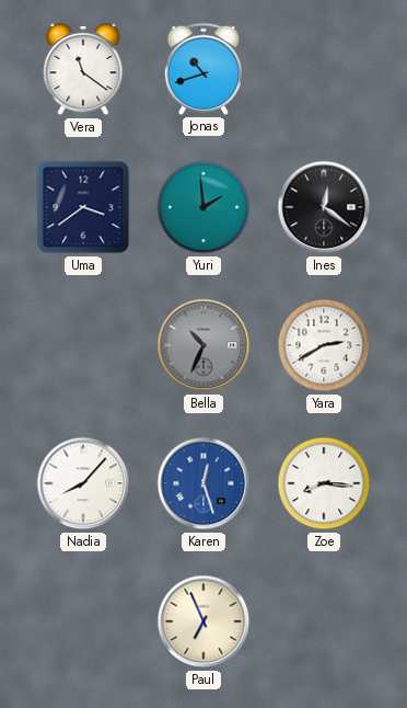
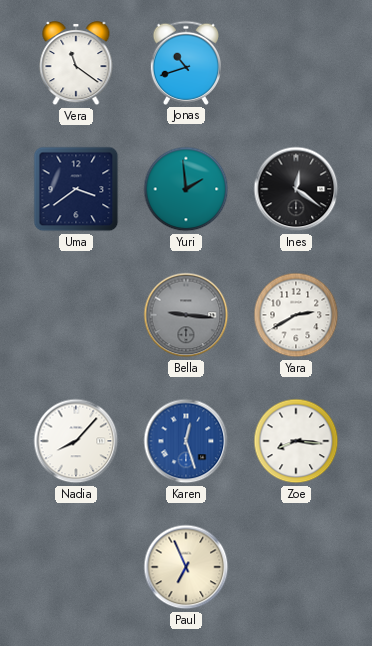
Bella: 10:34 -> 9:16
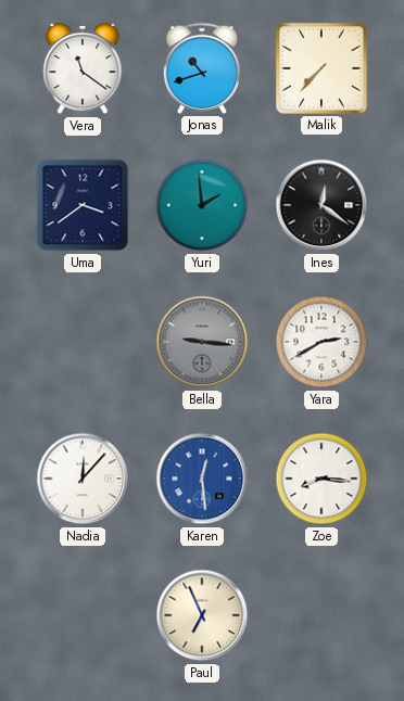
Malik: none -> 7:37
Nadia: 8:07 -> 12:07
Karen: 12:27 -> 12:29
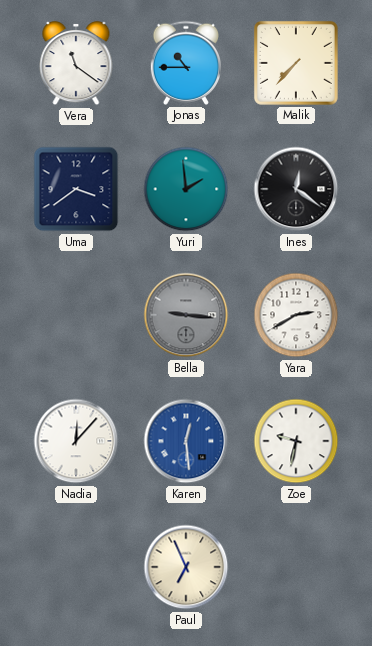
Jonas: 10:42 -> 10:45
Zoe: 8:16 -> 9:32
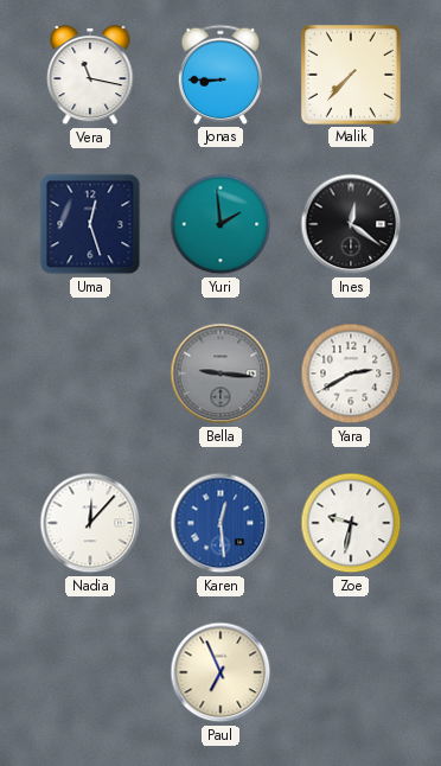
Vera: 11:21 -> 11:17
Jonas: 10:45 -> 8:45
Uma: 3:39 -> 12:27
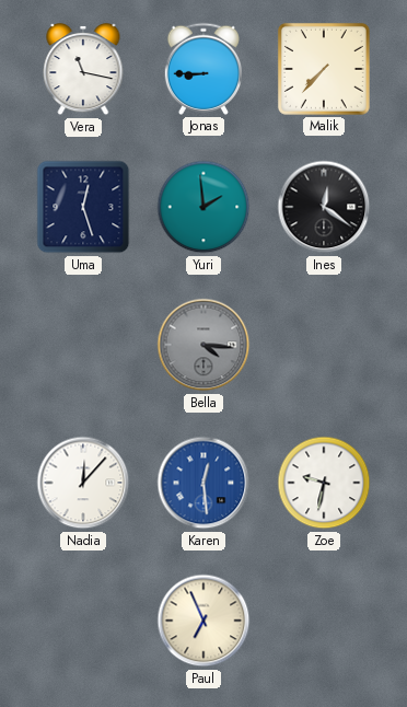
Bella: 9:16 -> 4:16
Yara: 2:40 -> none
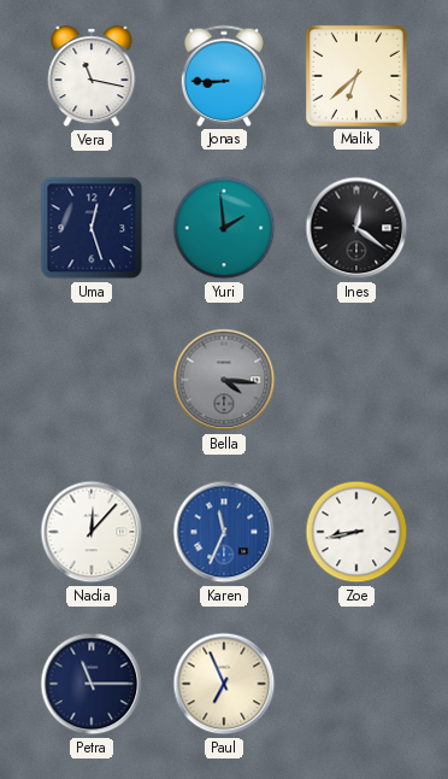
Malik: 7:37 -> 6:38
Karen: 12:29 -> 11:34
Zoe: 9:32 -> 8:43
Petra: none -> 11:15
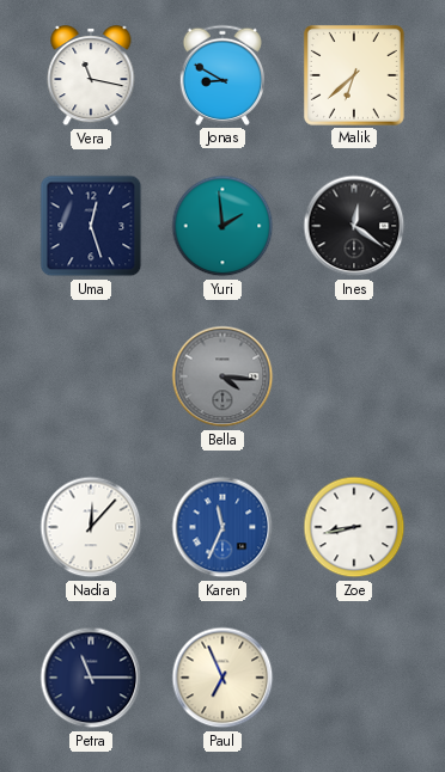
Jonas: 8:45 -> 8:50
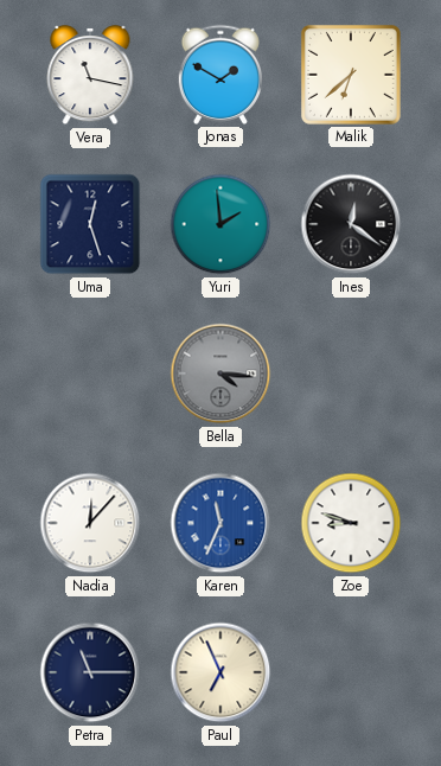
Jonas: 8:50 -> 1:50
Zoe: 8:43 -> 8:48
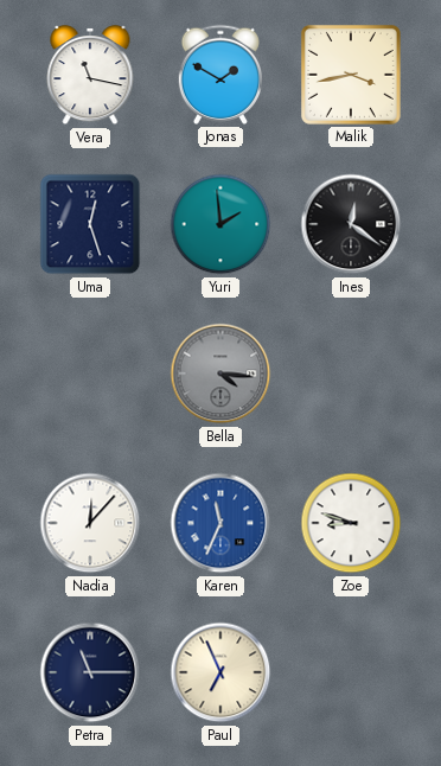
Malik: 6:38 -> 3:43
